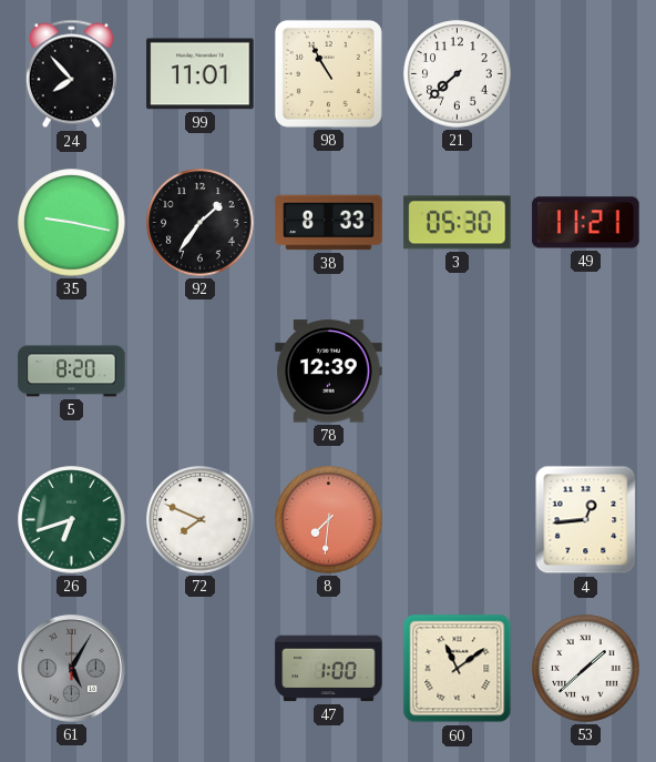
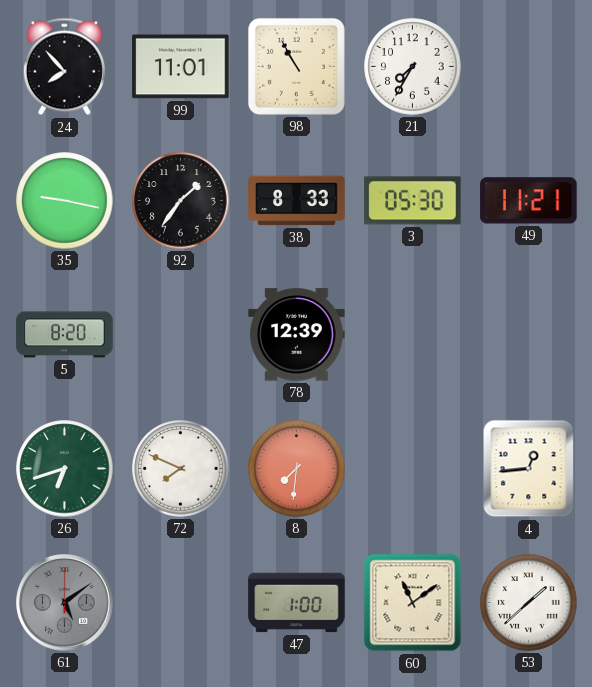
21: 7:38 -> 7:35
61: 5:05 -> 5:09
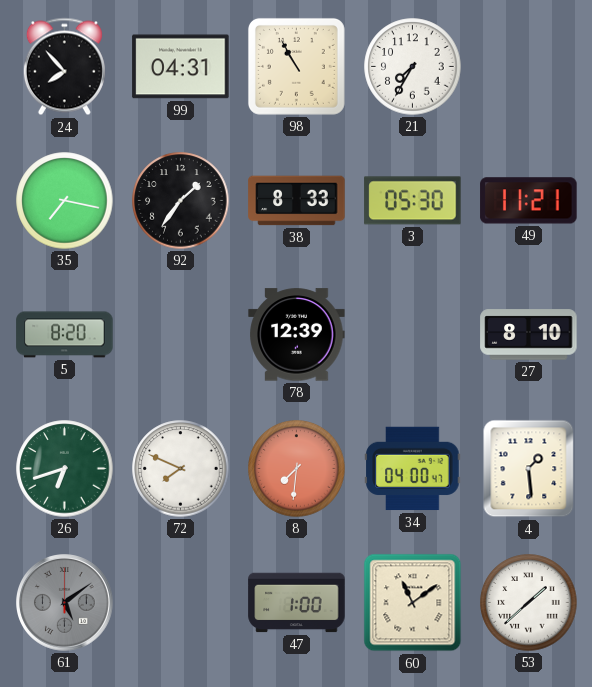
99: 11:01 -> 04:31
35: 9:17 -> 7:17
27: none -> 8:10
34: none -> 04:00
4: 12:44 -> 1:29
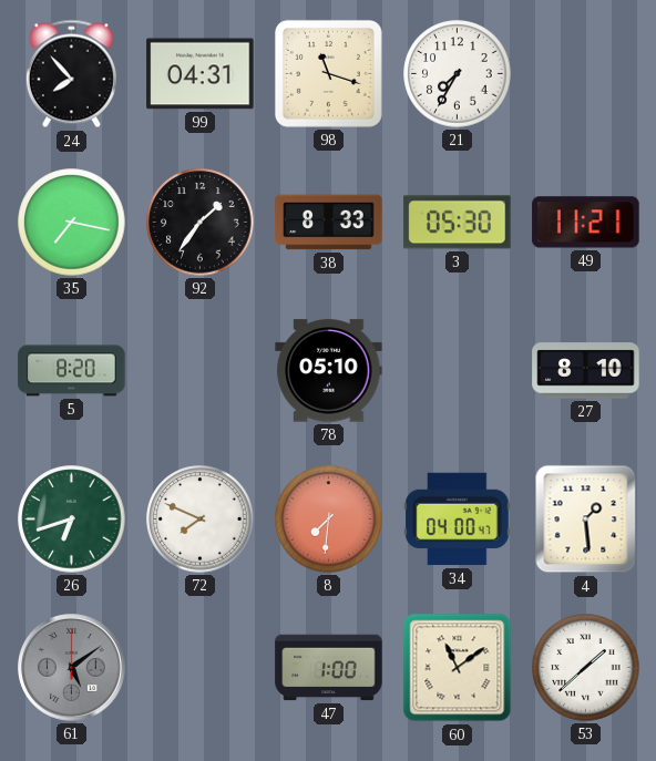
98: 10:55 -> 11:18
78: 12:39 -> 05:10
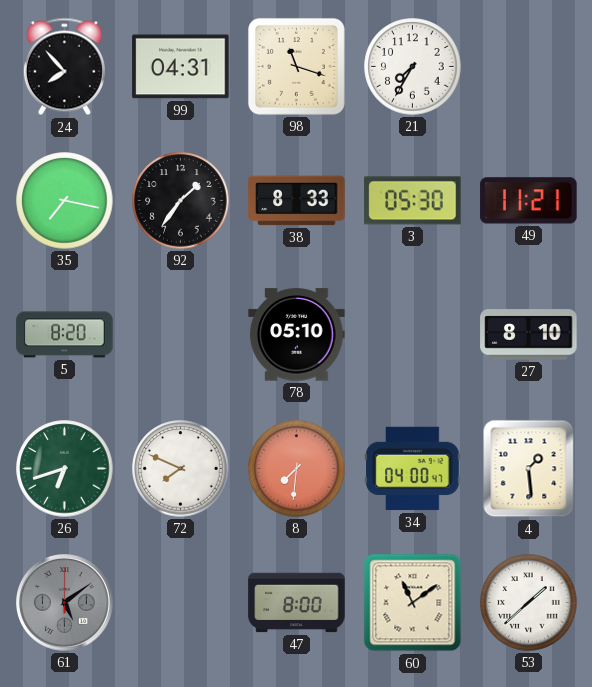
47: 1:00 -> 8:00
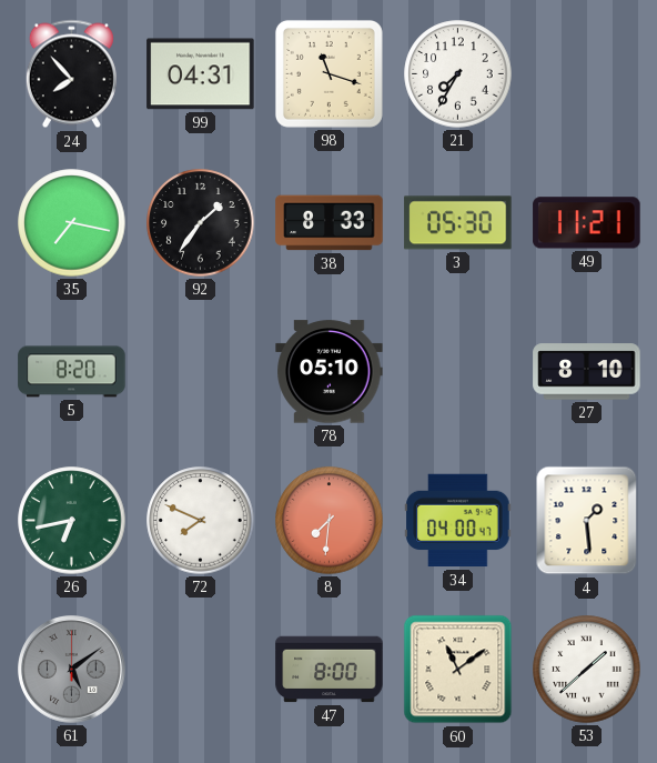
26: 6:42 -> 6:43
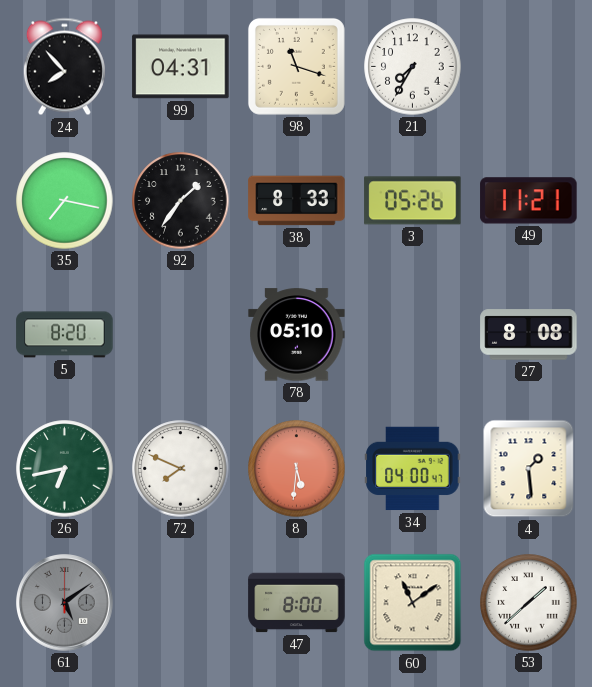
3: 05:30 -> 05:26
27: 8:10 -> 8:08
8: 7:31 -> 5:31
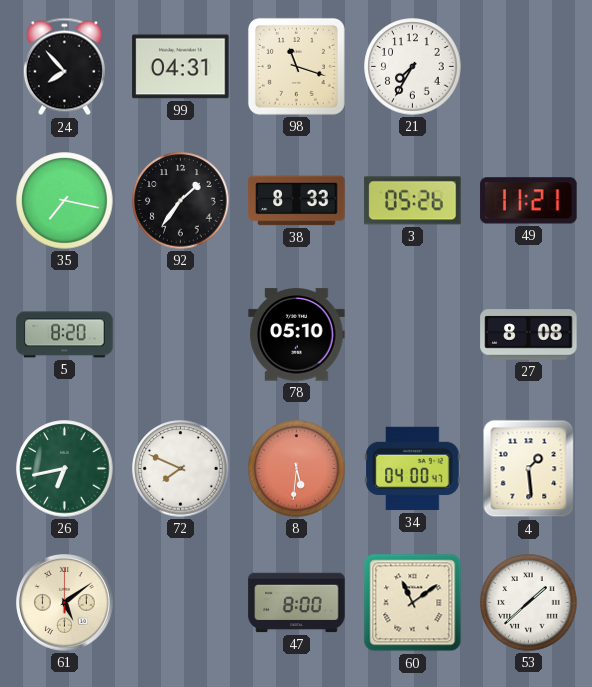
61 dial: grey -> cream
